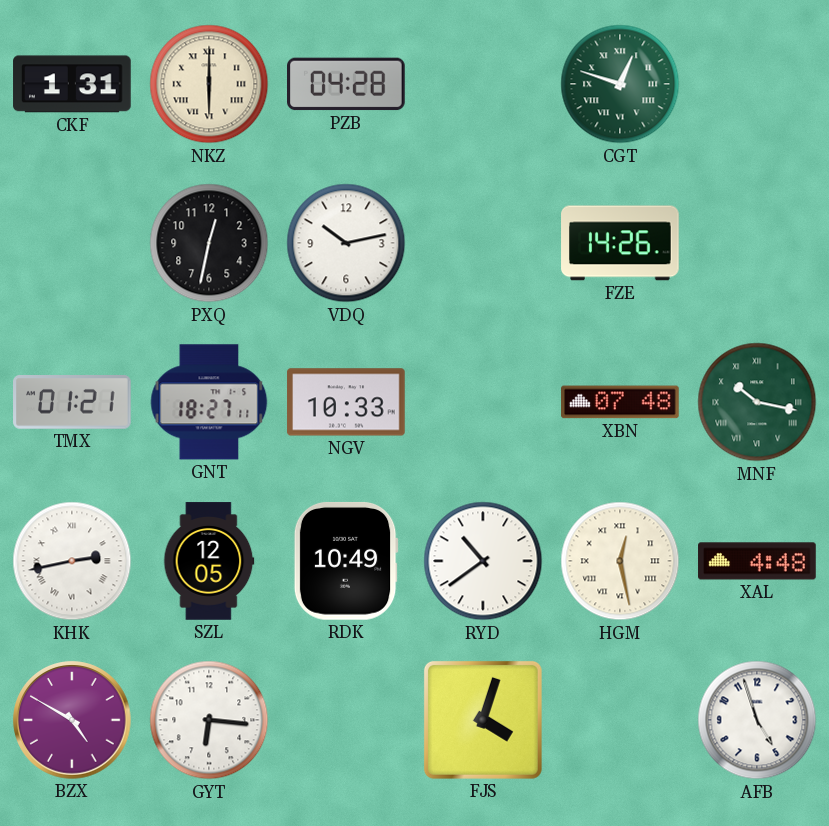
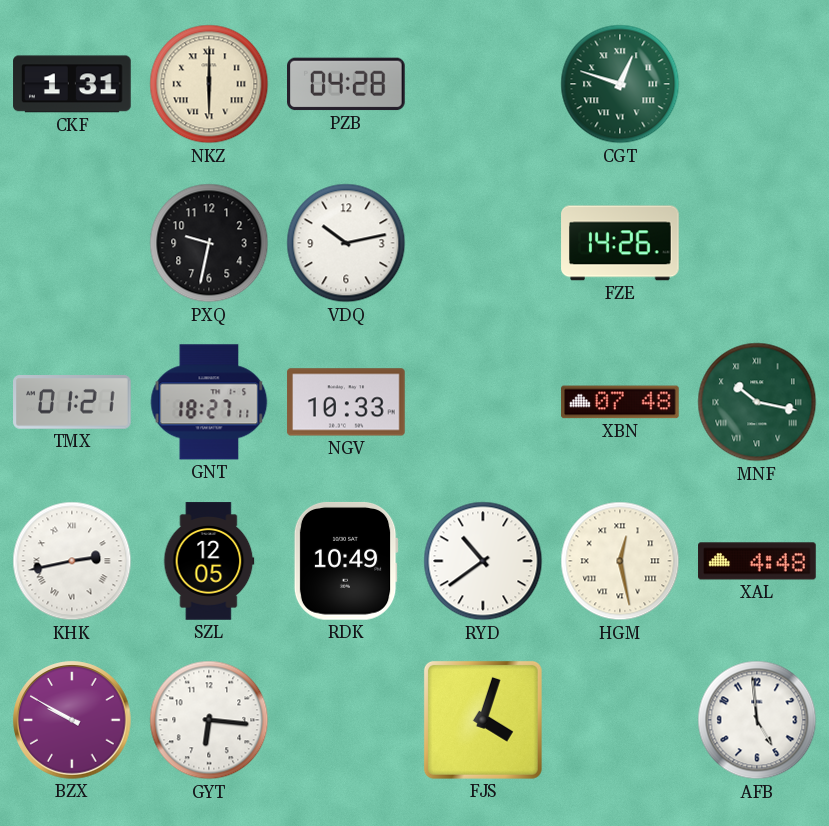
PXQ: 12:32 -> 9:32
BZX: 4:50 -> 9:50
AFB: 4:57 -> 4:59
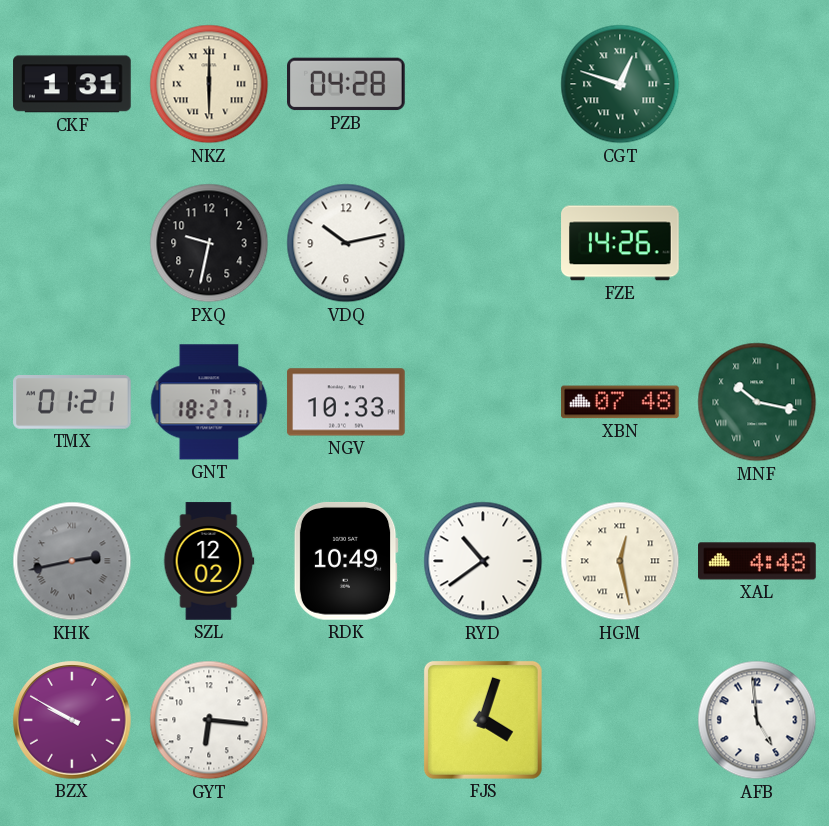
KHK dial: white -> grey
SZL: 12:05 -> 12:02
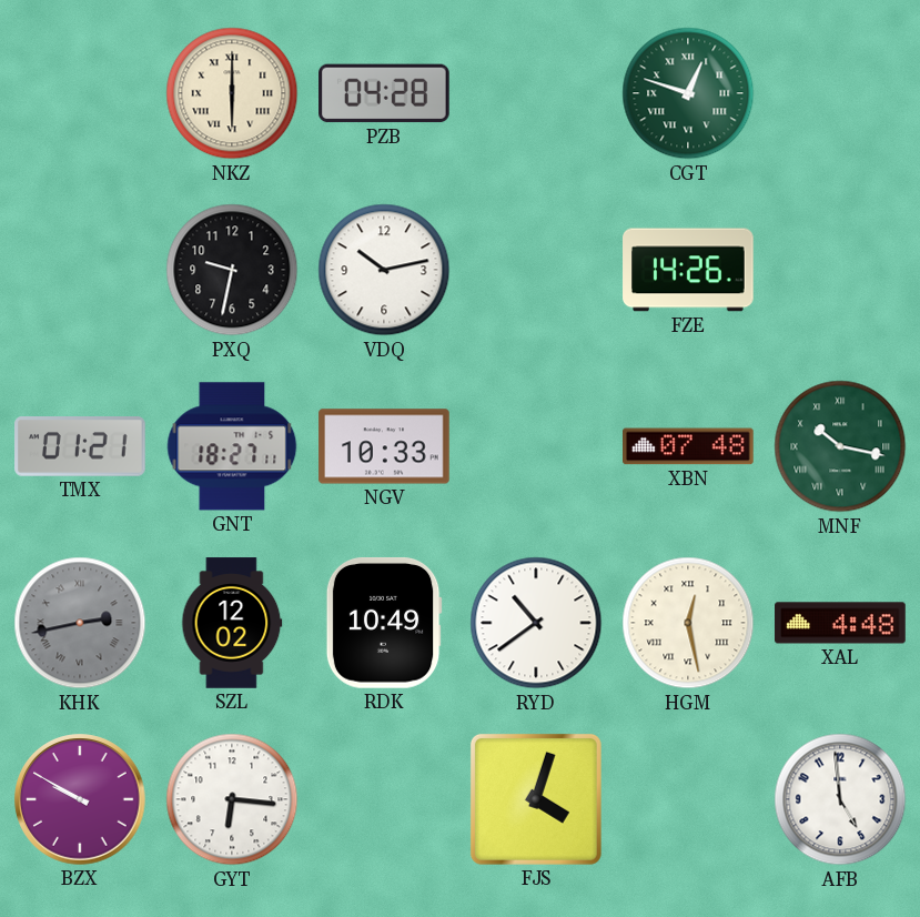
CKF: 1:31 -> none
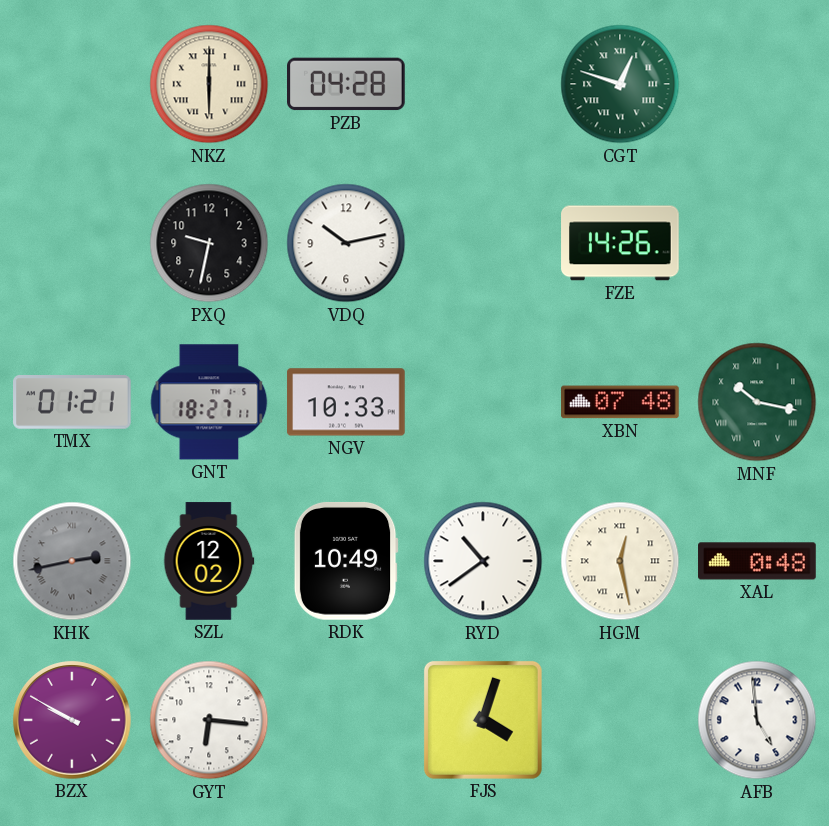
XAL: 4:48 -> 0:48
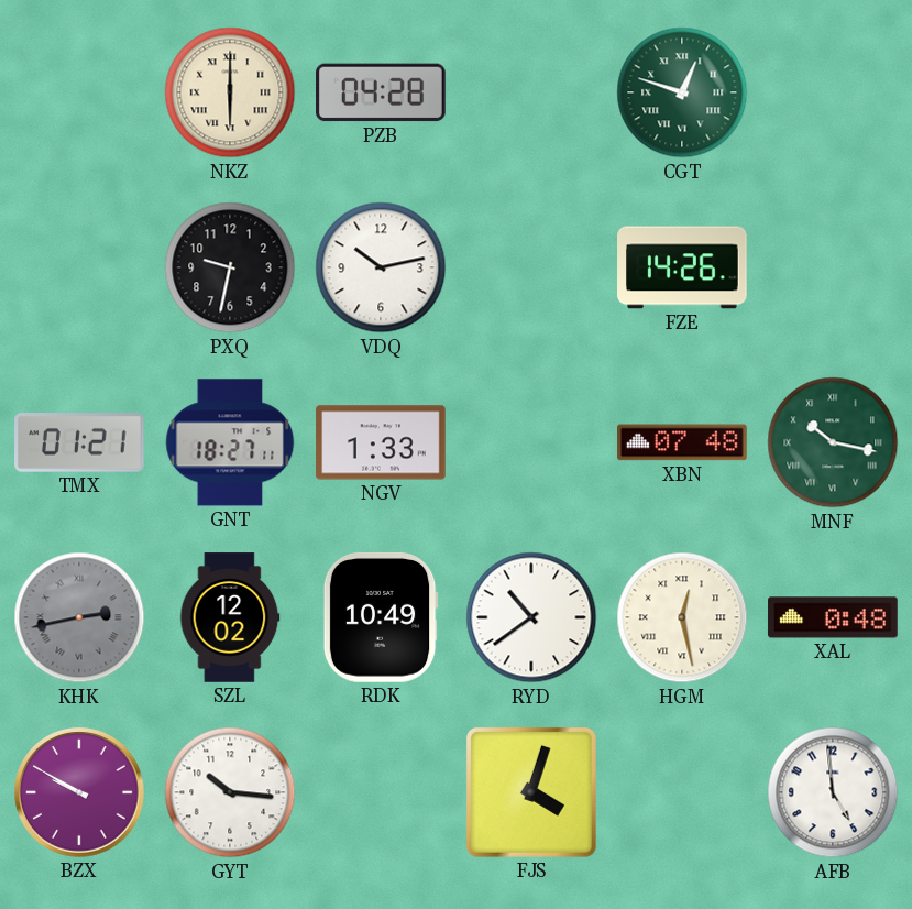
NGV: 10:33 -> 1:33
GYT: 6:16 -> 10:16
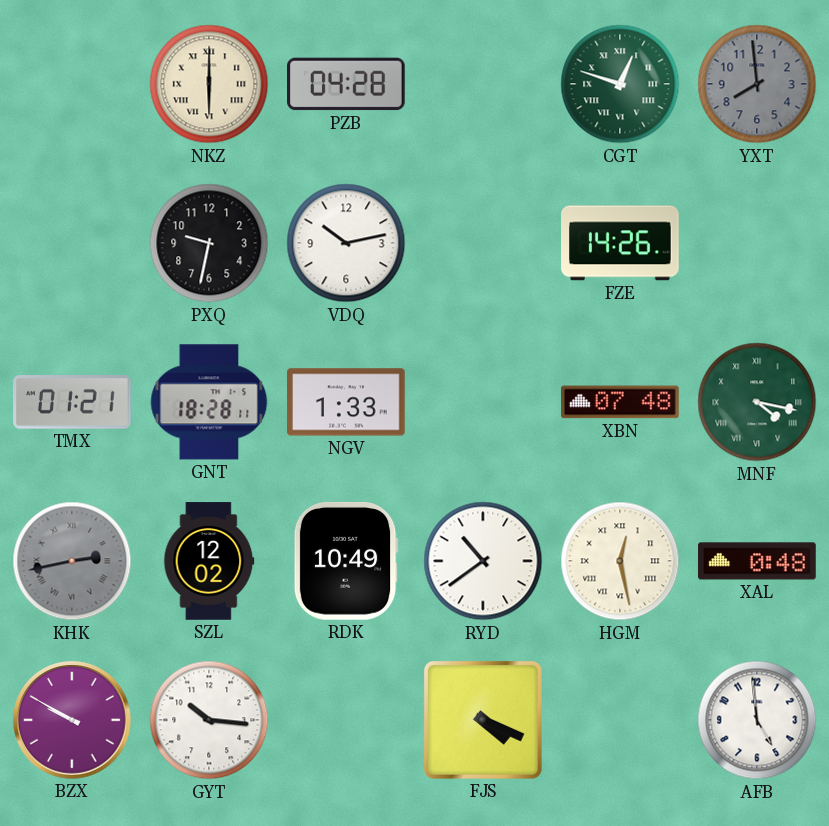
YXT: none -> 7:59
GNT: 18:27 -> 18:28
MNF: 10:17 -> 4:17
FJS: 4:03 -> 4:19
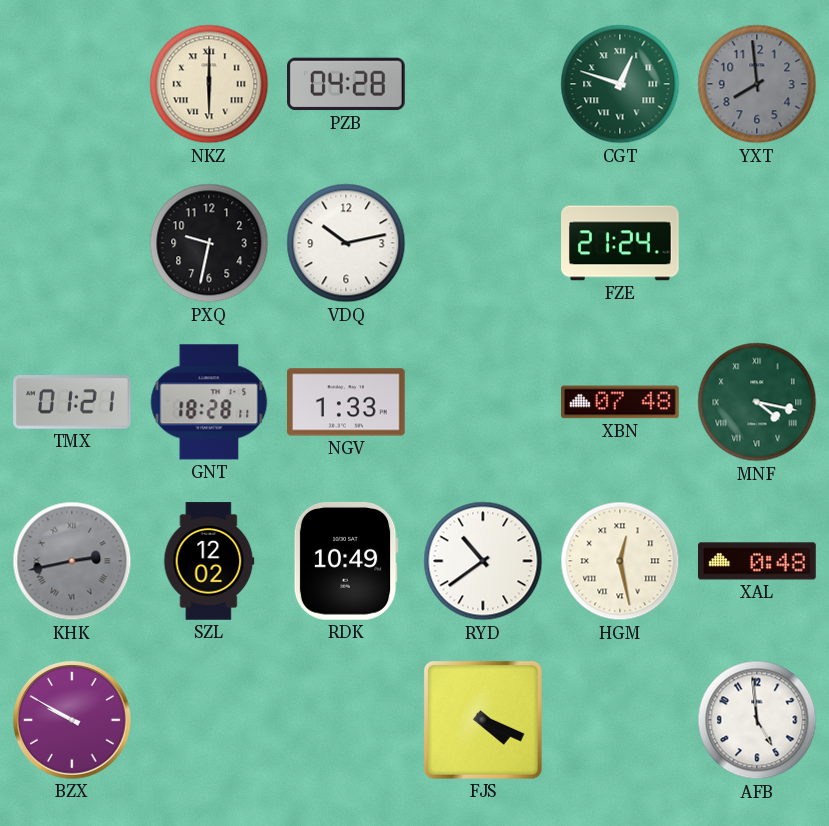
FZE: 14:26 -> 21:24
GYT: 10:16 -> none
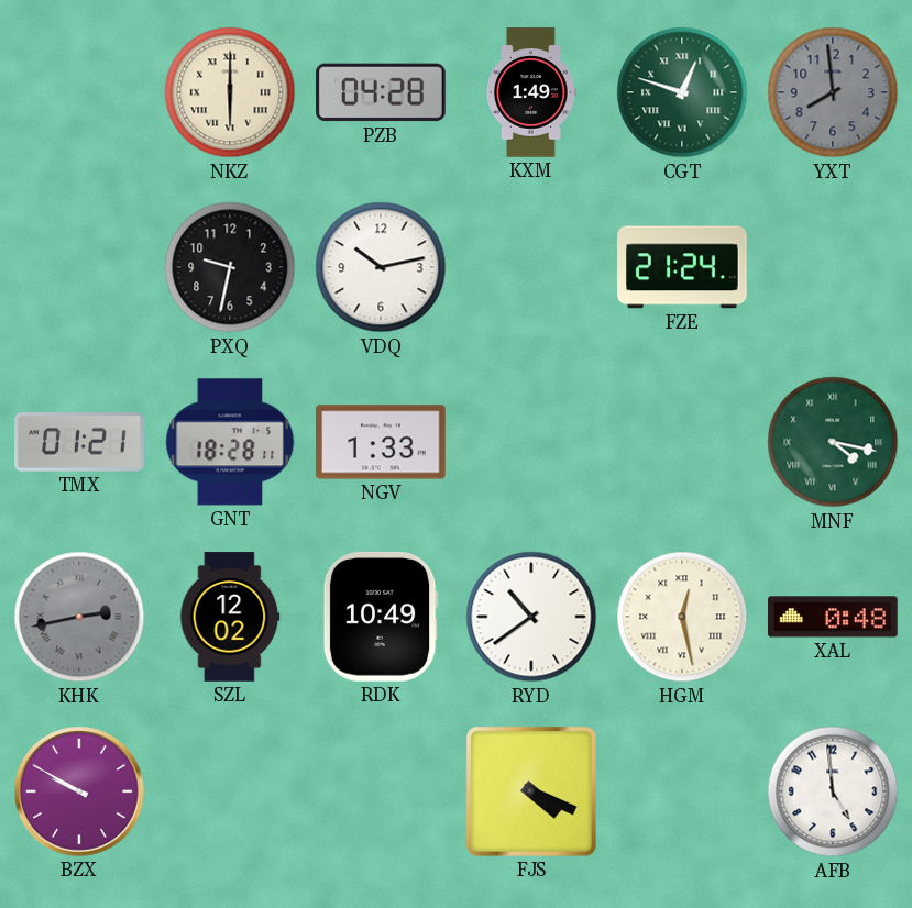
KXM: none -> 1:49
XBN: 07:48 -> none
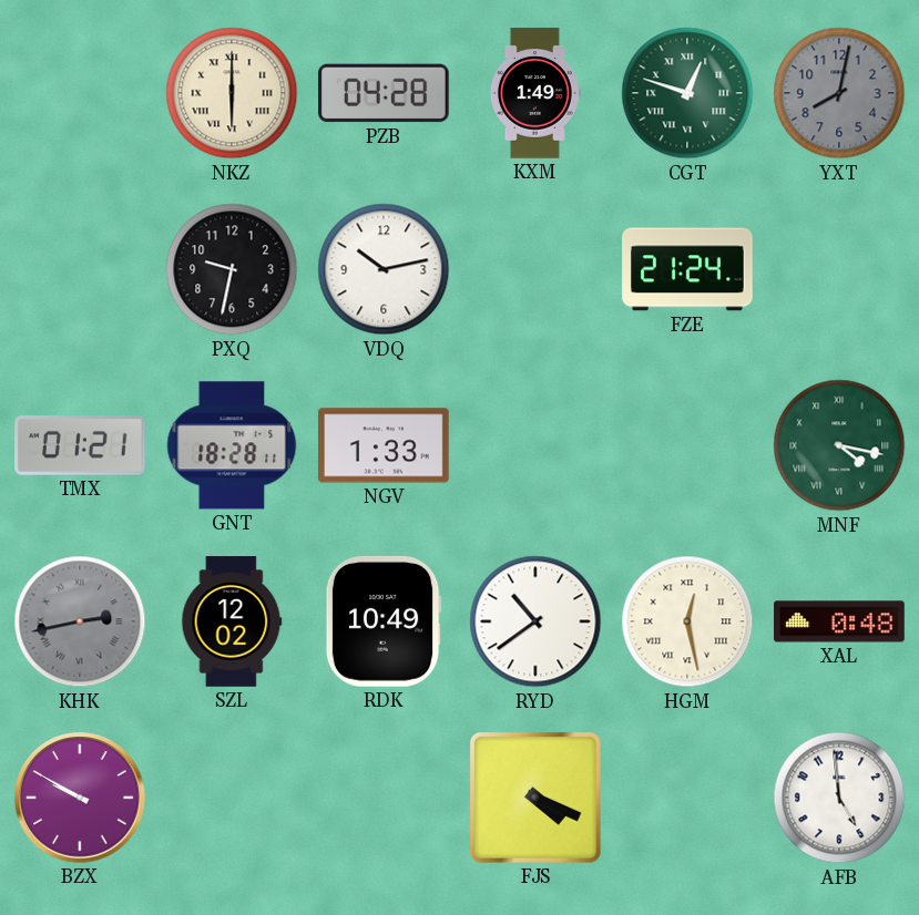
YXT: 7:59 -> 8:02
